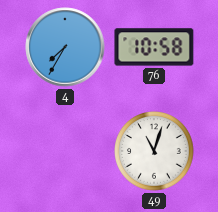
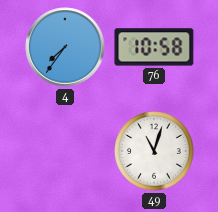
4: 7:35 -> 7:36
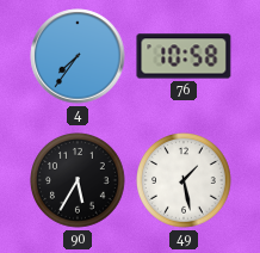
90: none -> 5:35
49: 11:03 -> 1:28
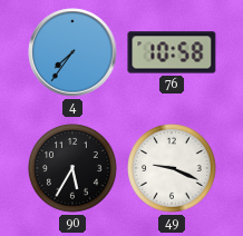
49: 1:28 -> 9:19
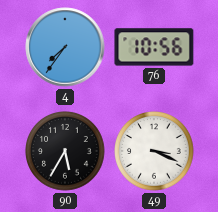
76: 10:58 -> 10:56
49: 9:19 -> 3:19
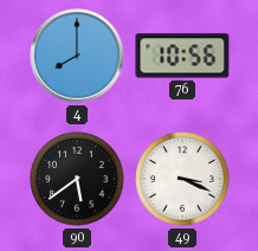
4: 7:36 -> 8:00
90: 5:35 -> 5:39
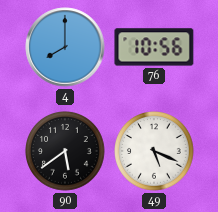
49: 3:19 -> 5:19
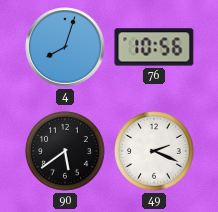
4: 8:00 -> 8:03
49: 5:19 -> 2:19
